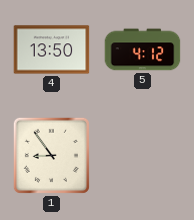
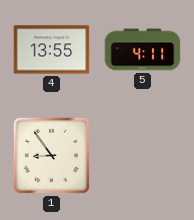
4: 13:50 -> 13:55
5: 4:12 -> 4:11
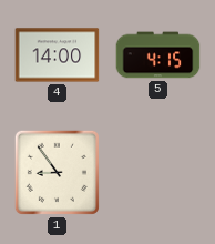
4: 13:55 -> 14:00
5: 4:11 -> 4:15
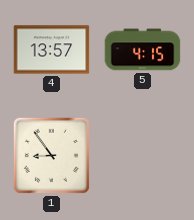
4: 14:00 -> 13:57
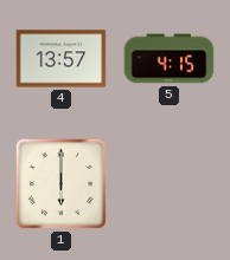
1: 8:54 -> 6:00
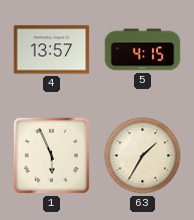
1: 6:00 -> 5:56
63: none -> 1:35
